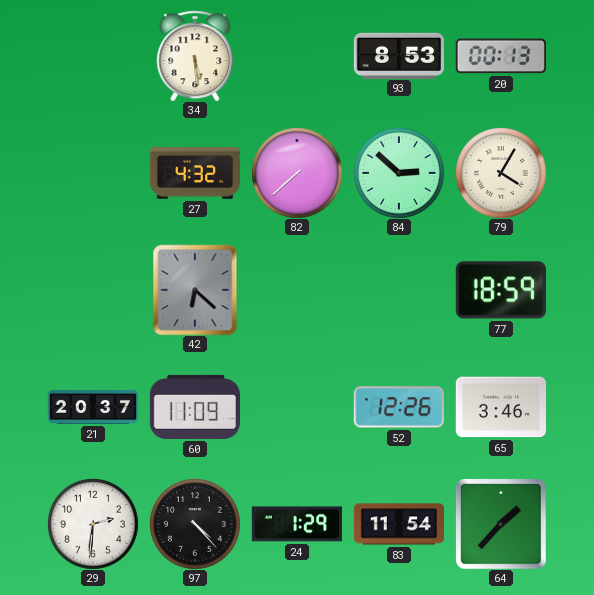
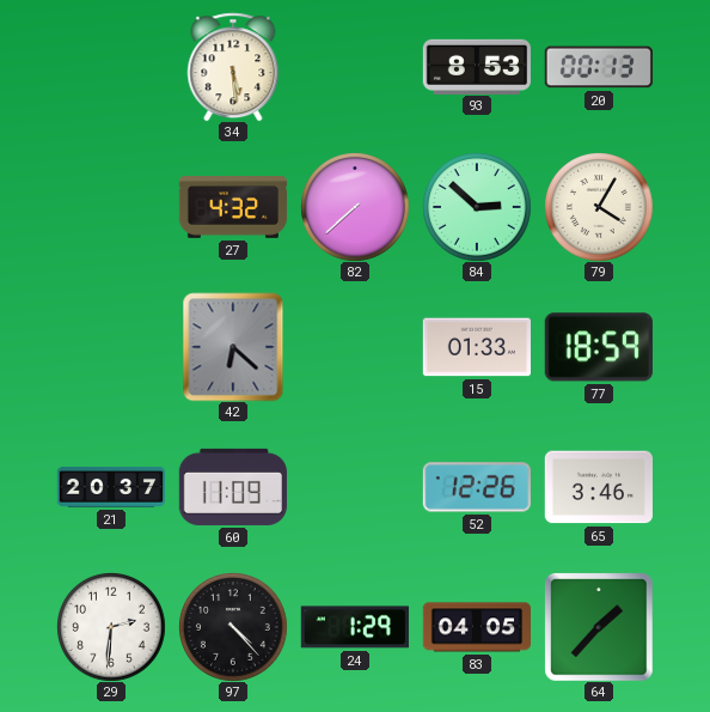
15: none -> 01:33
83: 11:54 -> 04:05
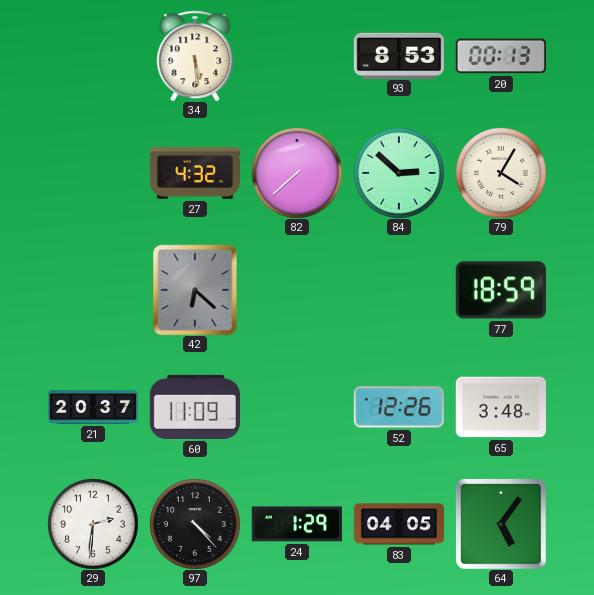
15: 01:33 -> none
65: 3:46 -> 3:48
64: 1:37 -> 5:06
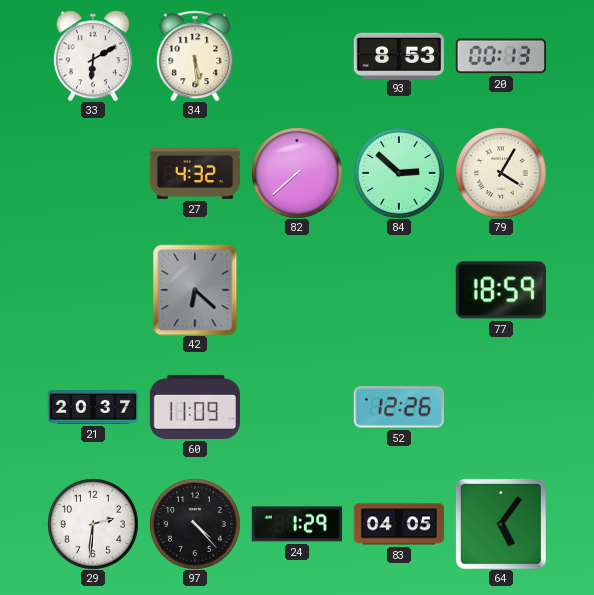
33: none -> 6:10
65: 3:48 -> none
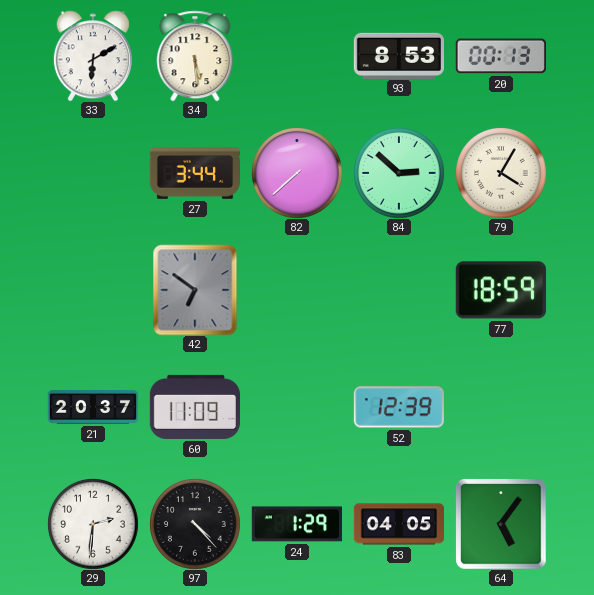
27: 4:32 -> 3:44
42: 6:22 -> 6:51
52: 12:26 -> 12:39
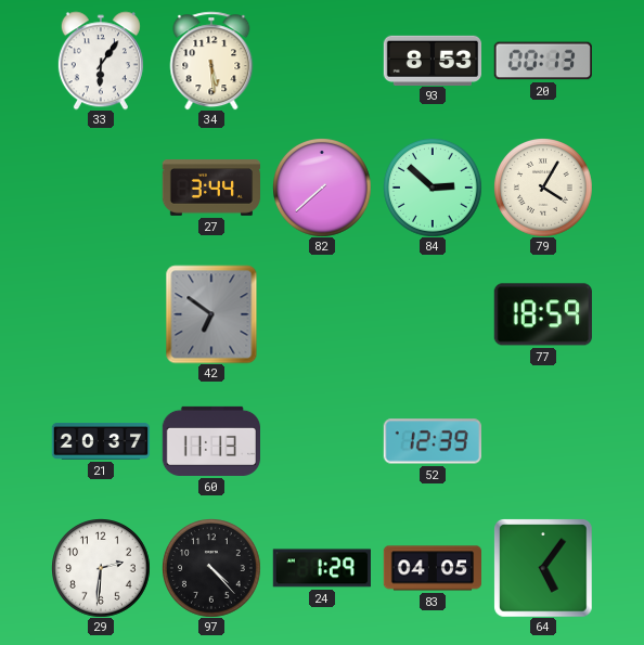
33: 6:10 -> 6:06
60: 11:09 -> 11:13
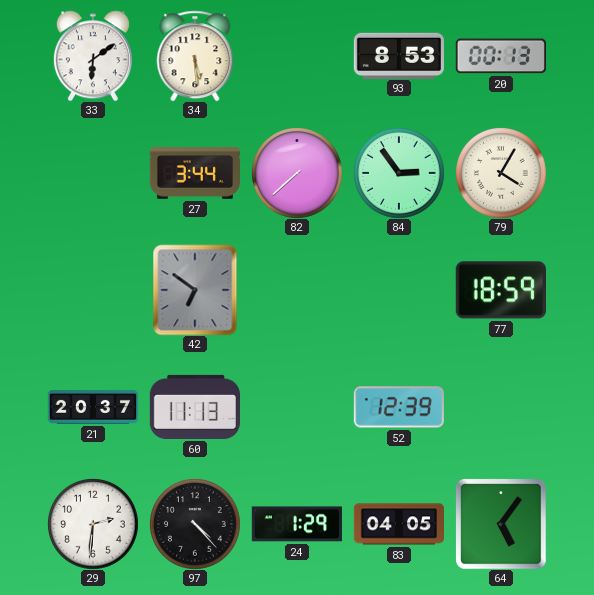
33: 6:06 -> 6:09
84: 2:52 -> 2:54
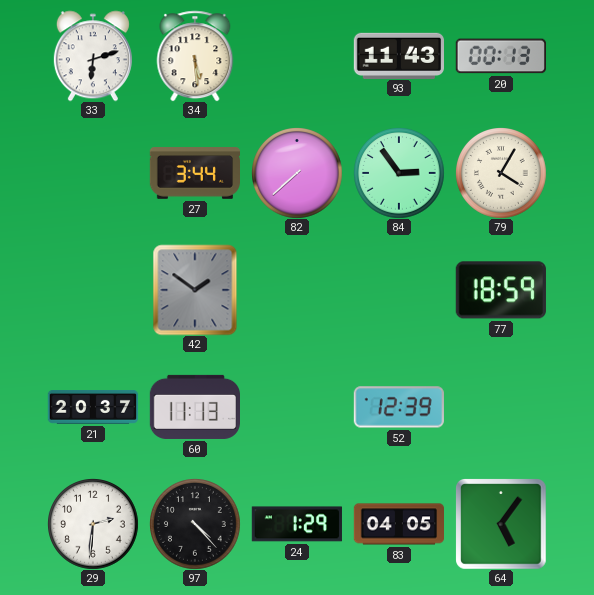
33: 6:09 -> 6:12
93: 8:53 -> 11:43
42: 6:51 -> 1:51
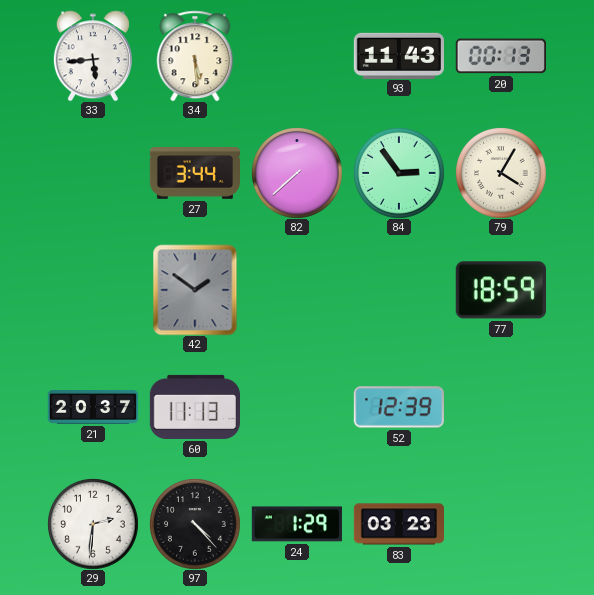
33: 6:12 -> 5:44
83: 04:05 -> 03:23
64: 5:06 -> none
